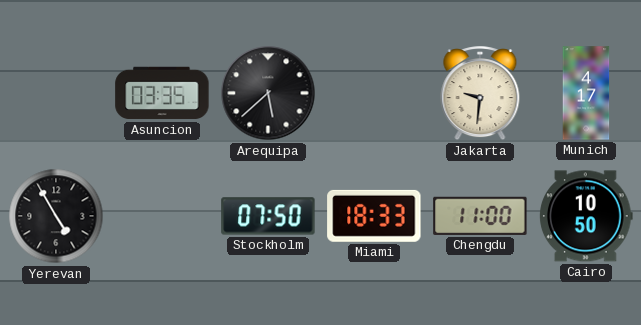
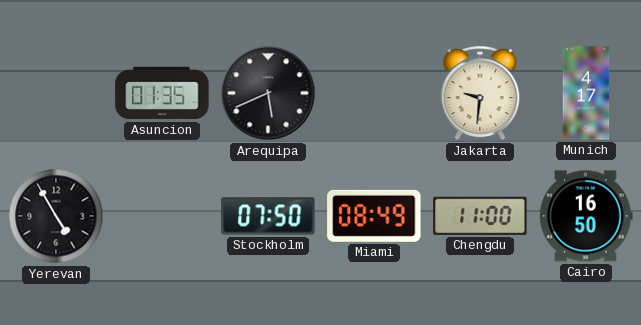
Asuncion: 03:35 -> 01:35
Arequipa: 5:38 -> 5:41
Miami: 18:33 -> 08:49
Cairo: 10:50 -> 16:50
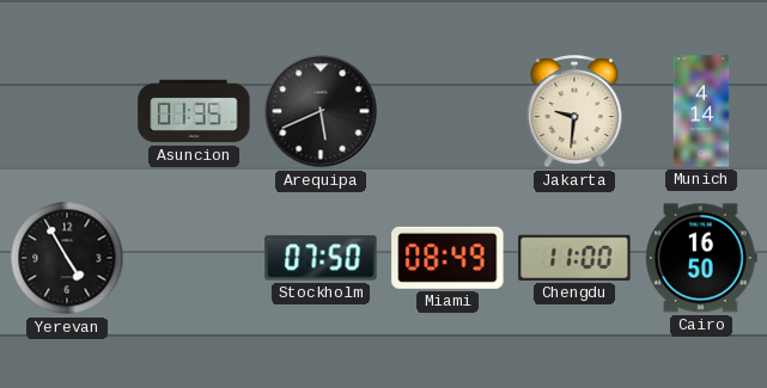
Munich: 4:17 -> 4:14
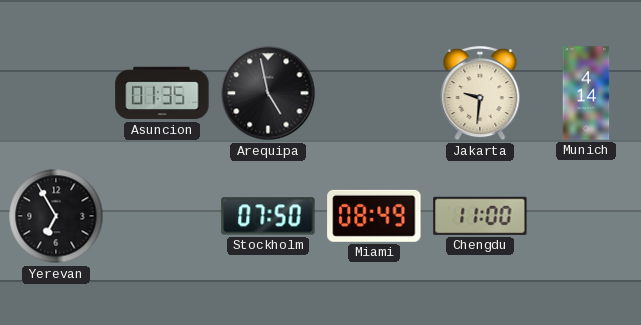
Arequipa: 5:41 -> 4:58
Yerevan: 4:55 -> 6:55
Cairo: 16:50 -> none
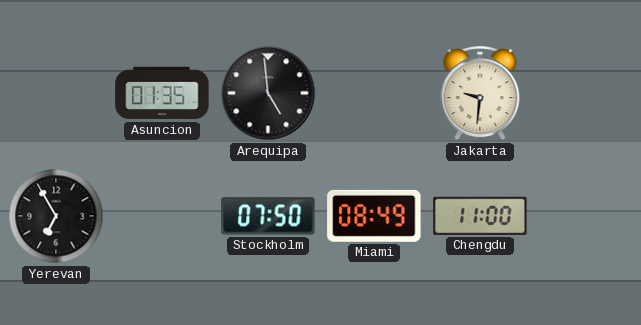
Arequipa: 4:58 -> 4:59
Munich: 4:14 -> none
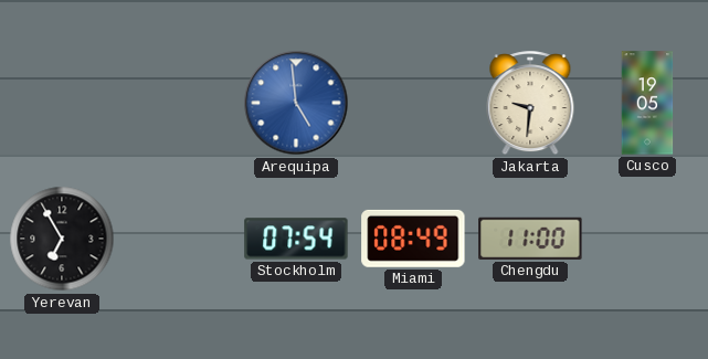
Asuncion: 01:35 -> none
Arequipa dial: black -> blue
Cusco: none -> 19:05
Stockholm: 07:50 -> 07:54
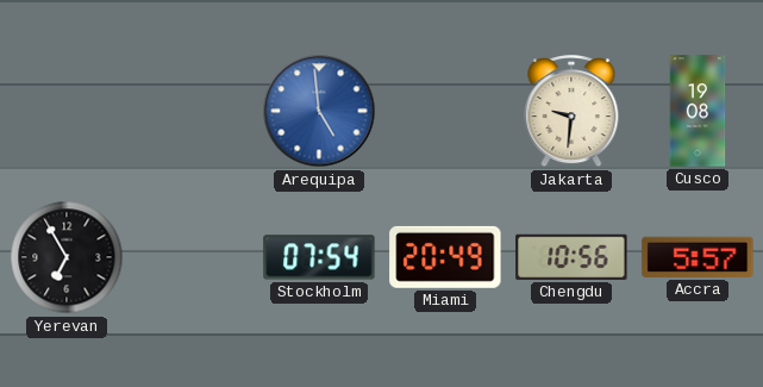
Cusco: 19:05 -> 19:08
Miami: 08:49 -> 20:49
Chengdu: 11:00 -> 10:56
Accra: none -> 5:57
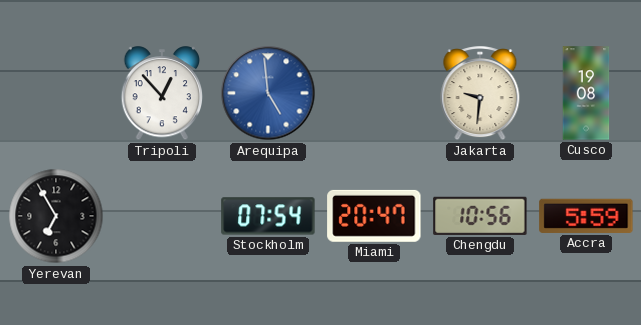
Tripoli: none -> 12:53
Miami: 20:49 -> 20:47
Accra: 5:57 -> 5:59
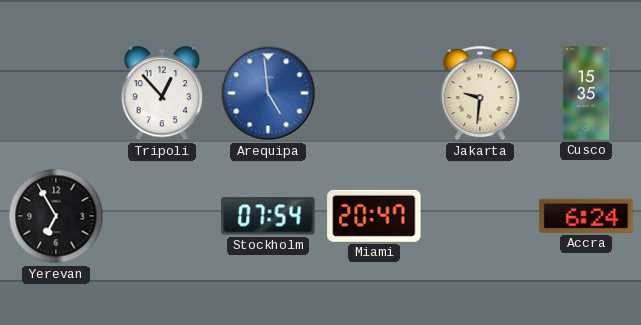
Cusco: 19:08 -> 15:35
Chengdu: 10:56 -> none
Accra: 5:59 -> 6:24
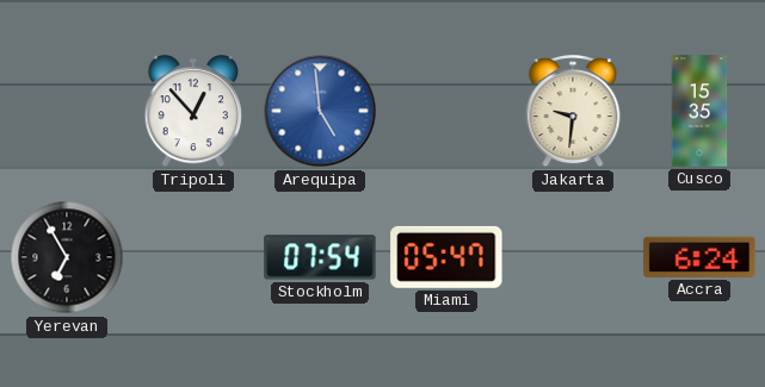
Miami: 20:47 -> 05:47
